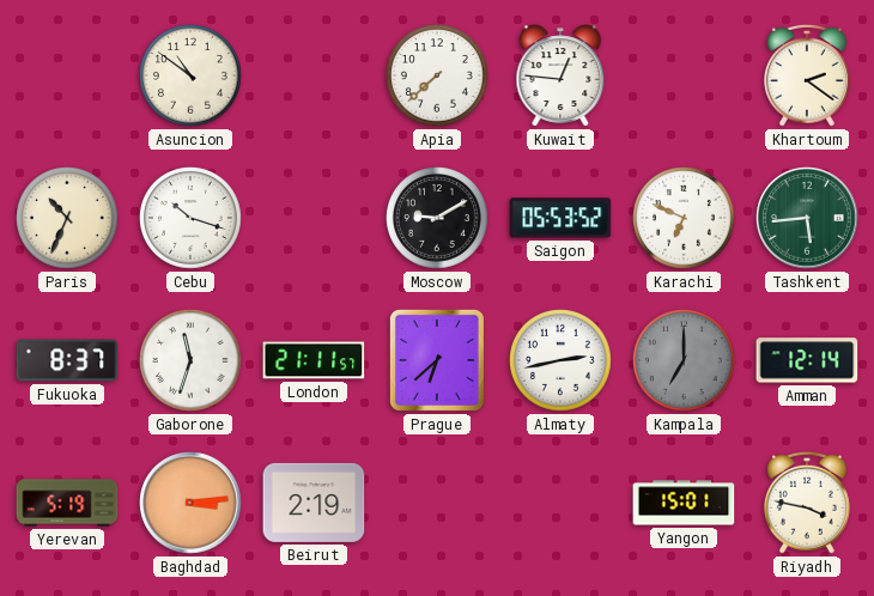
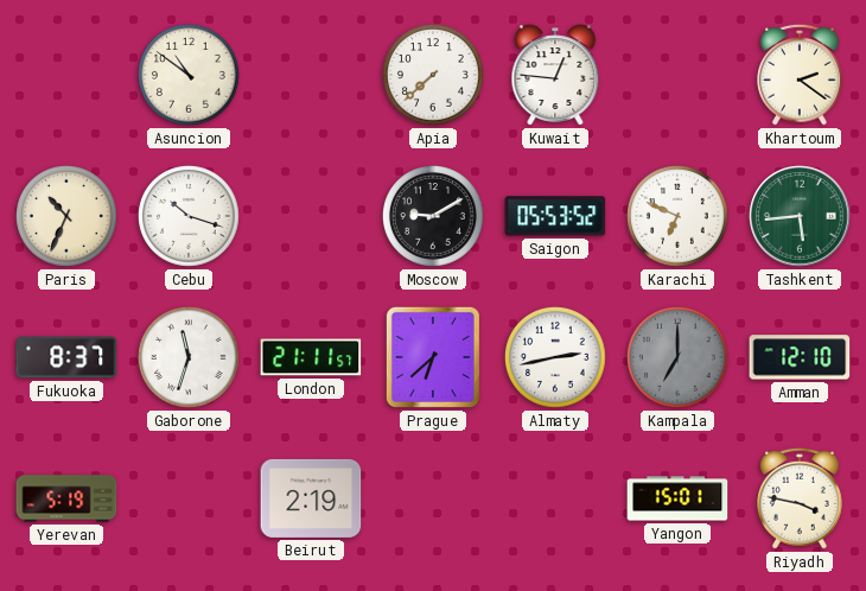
Amman: 12:14 -> 12:10
Baghdad: 3:14 -> none
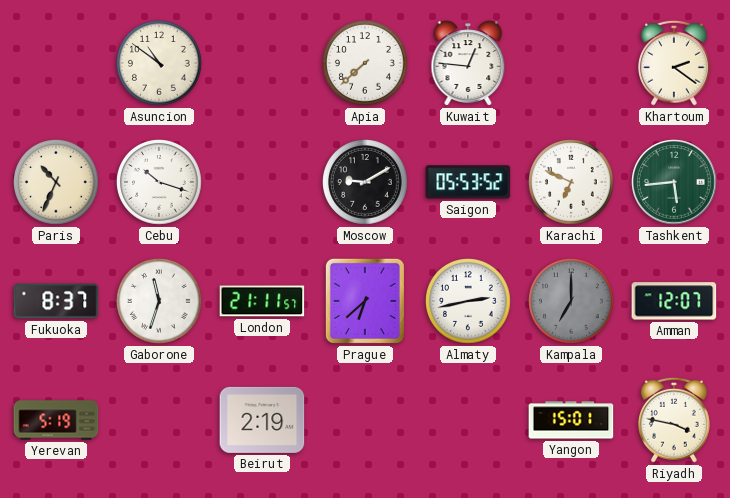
Amman: 12:10 -> 12:07
